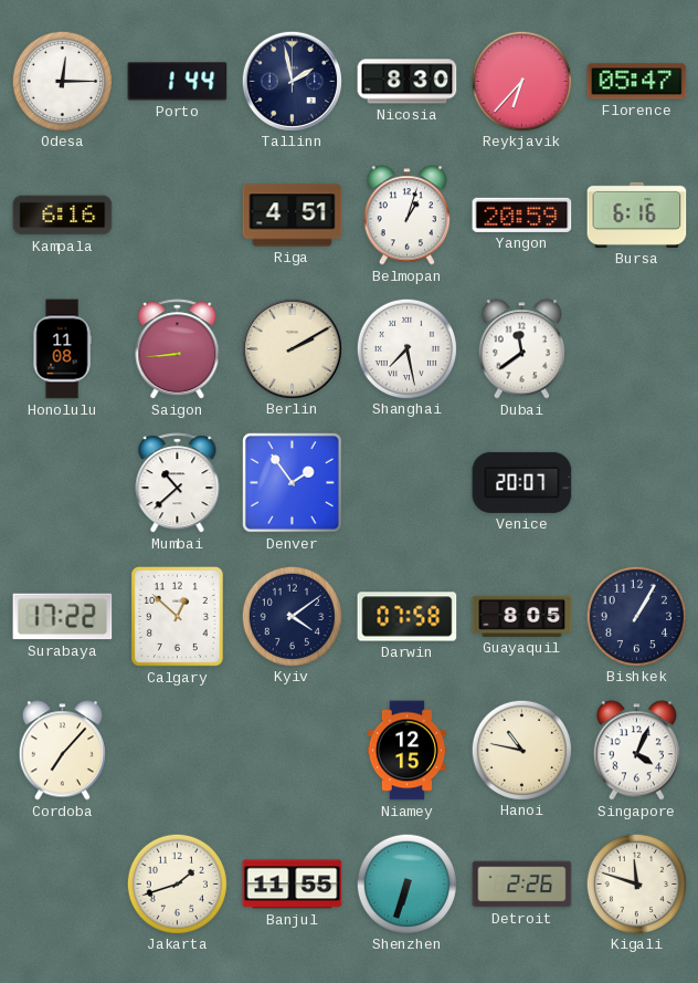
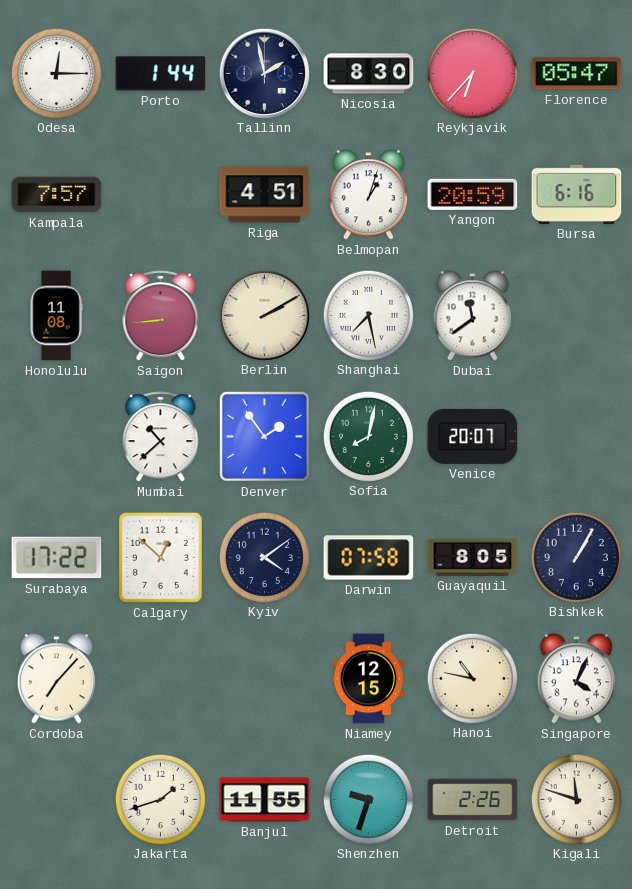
Kampala: 6:16 -> 7:57
Sofia: none -> 8:02
Shenzhen: 6:33 -> 9:33
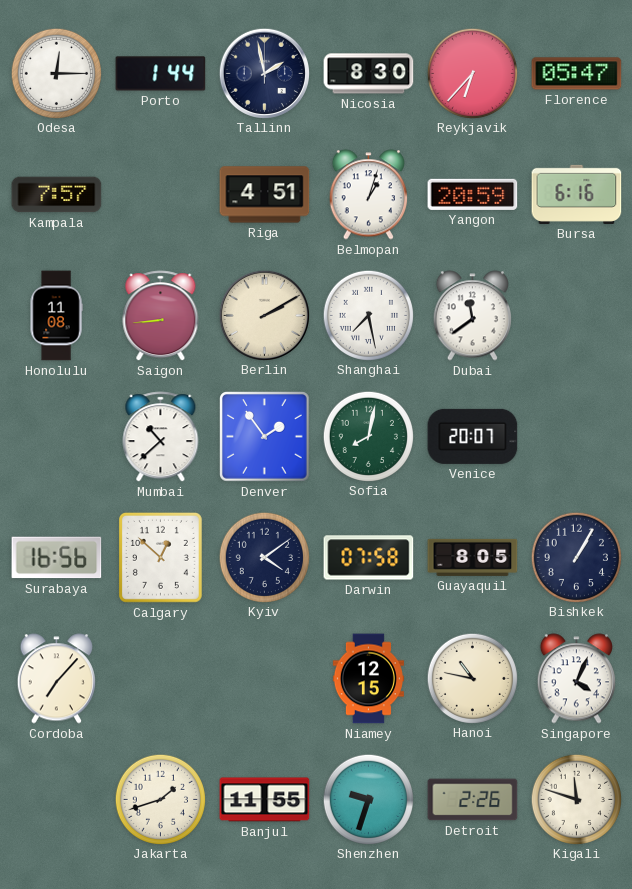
Surabaya: 17:22 -> 16:56
